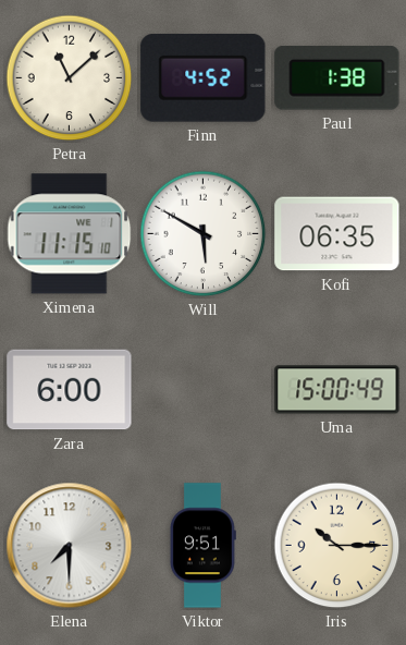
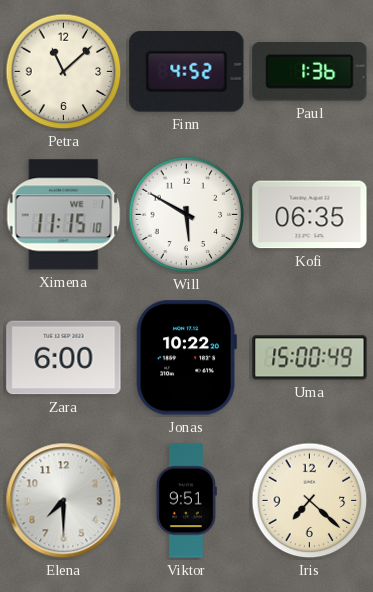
Paul: 1:38 -> 1:36
Jonas: none -> 10:22
Iris: 10:15 -> 7:22
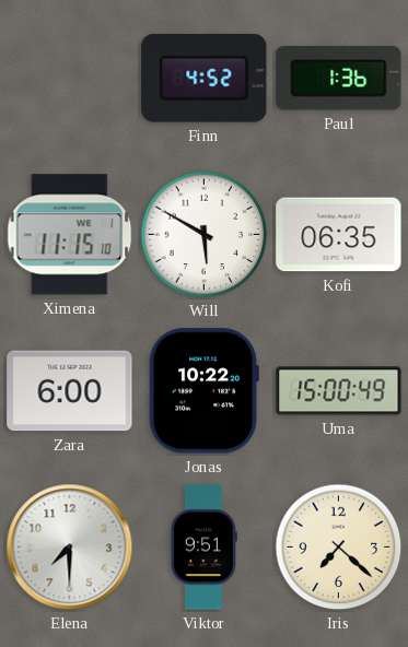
Petra: 11:08 -> none
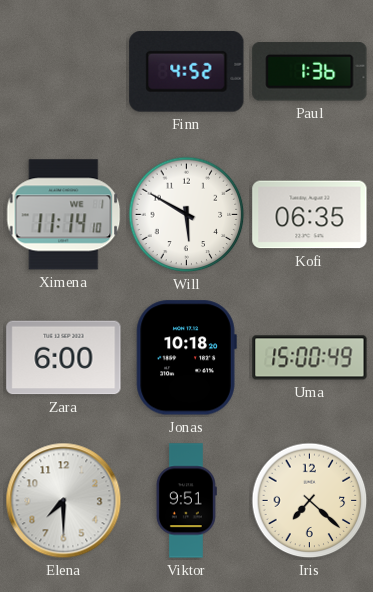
Ximena: 11:15 -> 11:14
Jonas: 10:22 -> 10:18
